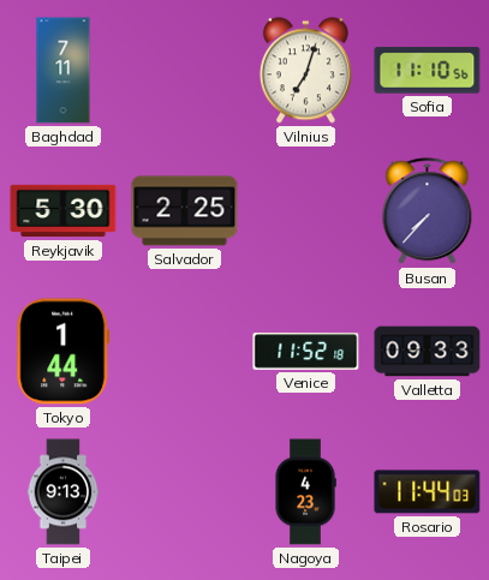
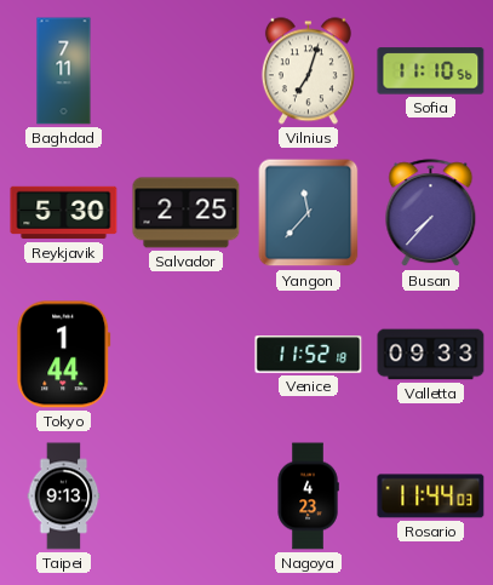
Yangon: none -> 11:37
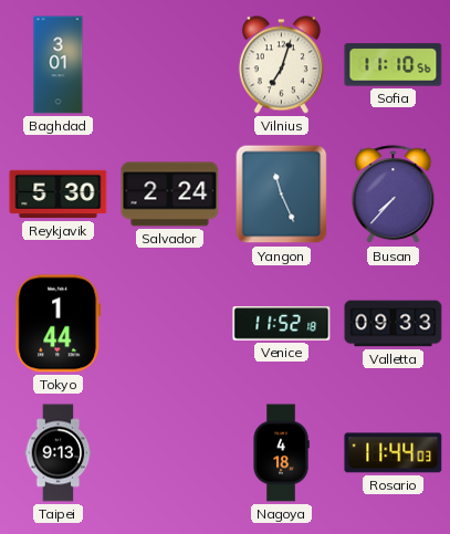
Baghdad: 7:11 -> 3:01
Salvador: 2:25 -> 2:24
Yangon: 11:37 -> 11:26
Nagoya: 4:23 -> 4:18
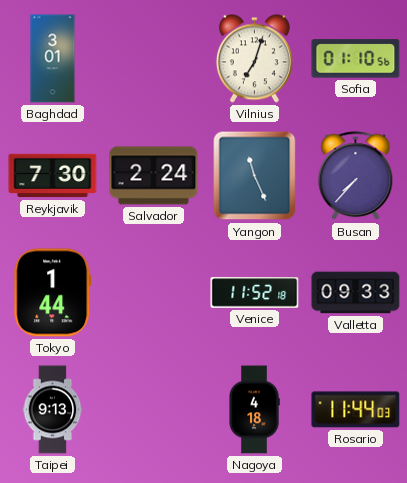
Sofia: 11:10 -> 01:10
Reykjavik: 5:30 -> 7:30
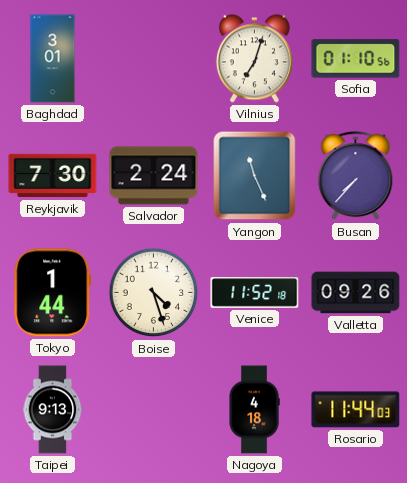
Boise: none -> 4:27
Valletta: 09:33 -> 09:26
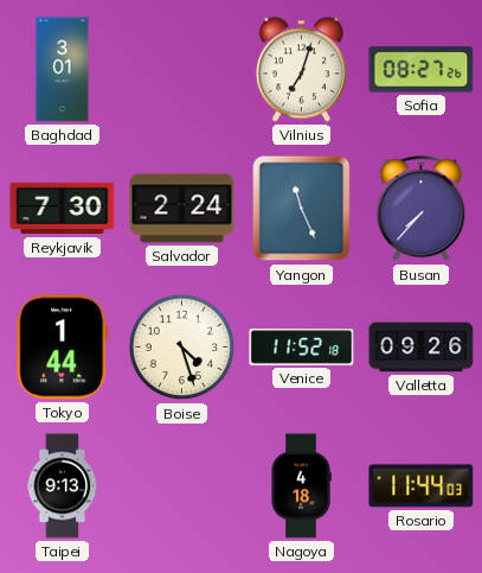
Sofia: 01:10 -> 08:27
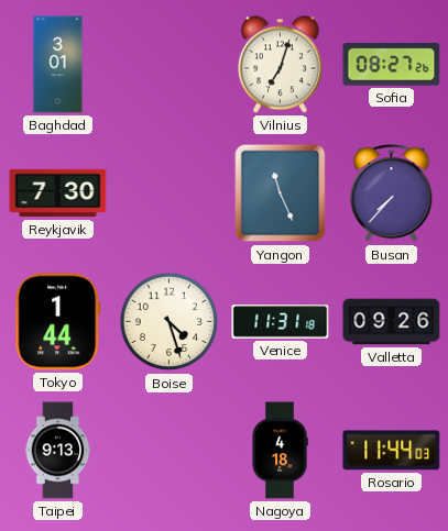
Salvador: 2:24 -> none
Venice: 11:52 -> 11:31
